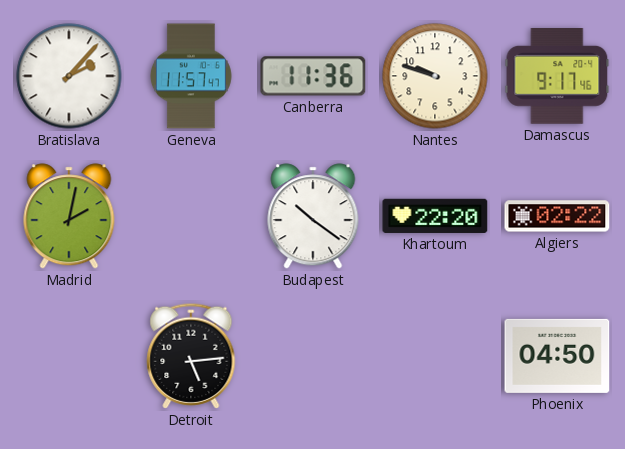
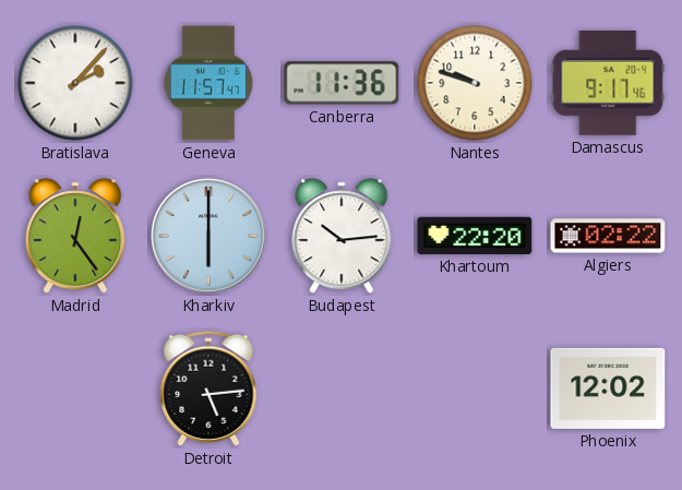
Madrid: 2:02 -> 12:24
Kharkiv: none -> 6:00
Budapest: 10:21 -> 10:14
Phoenix: 04:50 -> 12:02
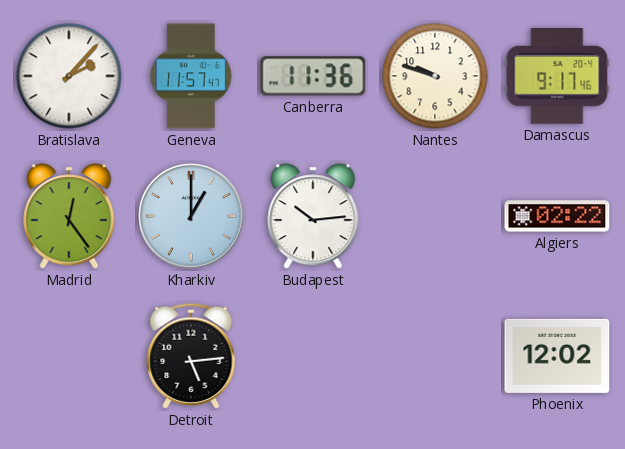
Kharkiv: 6:00 -> 1:00
Khartoum: 22:20 -> none
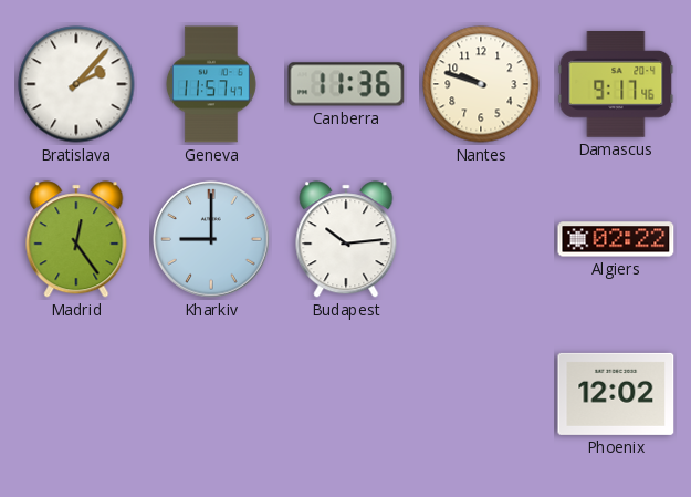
Kharkiv: 1:00 -> 9:00
Detroit: 5:14 -> none
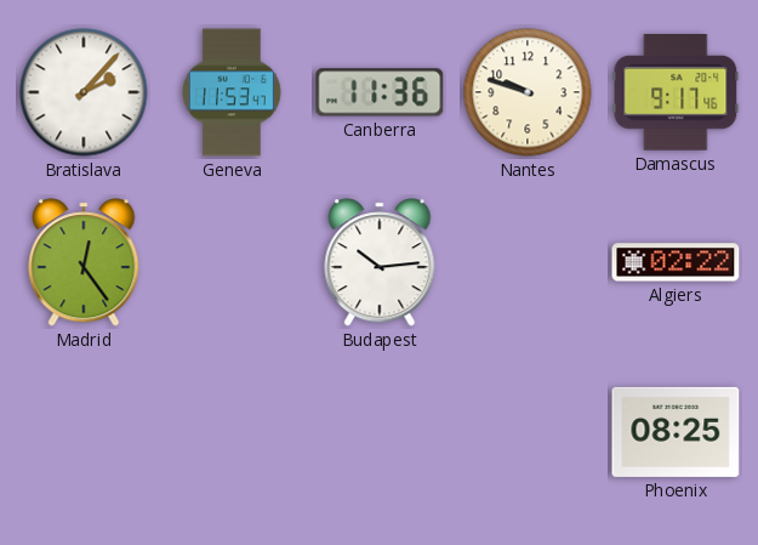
Geneva: 11:57 -> 11:53
Kharkiv: 9:00 -> none
Phoenix: 12:02 -> 08:25
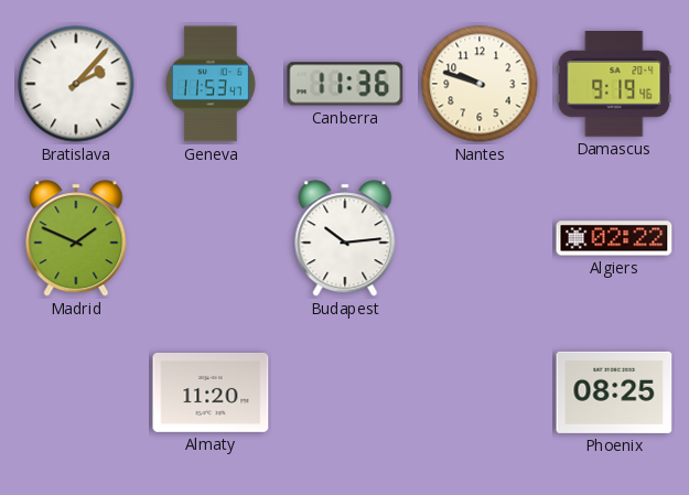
Damascus: 9:17 -> 9:19
Madrid: 12:24 -> 1:49
Almaty: none -> 11:20
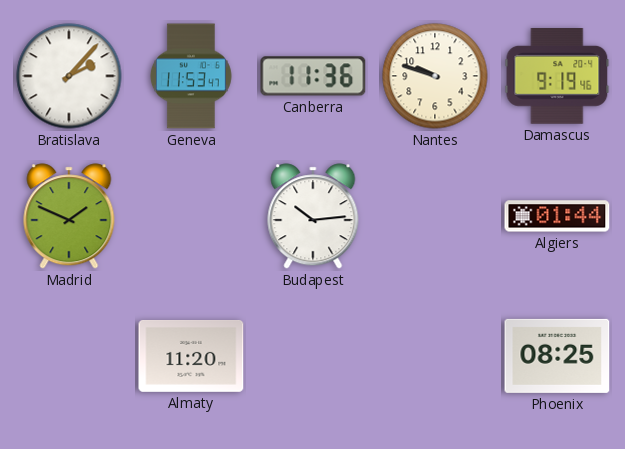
Algiers: 02:22 -> 01:44
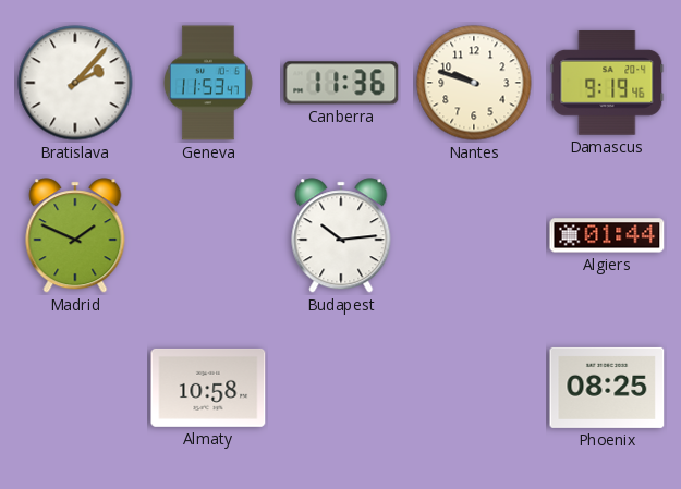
Almaty: 11:20 -> 10:58
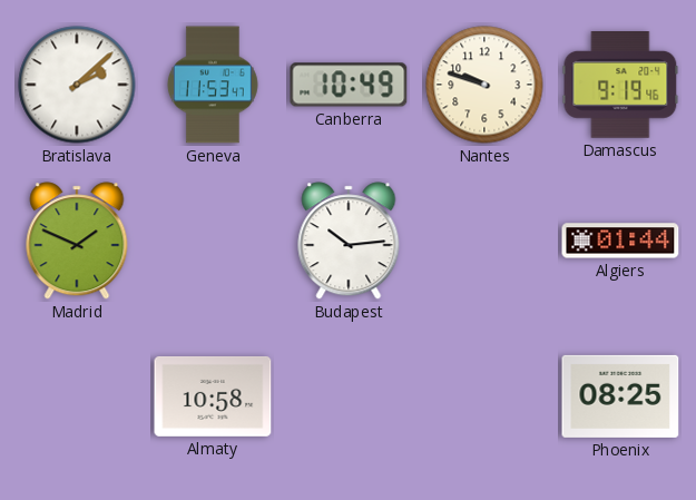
Bratislava: 2:07 -> 2:08
Canberra: 11:36 -> 10:49
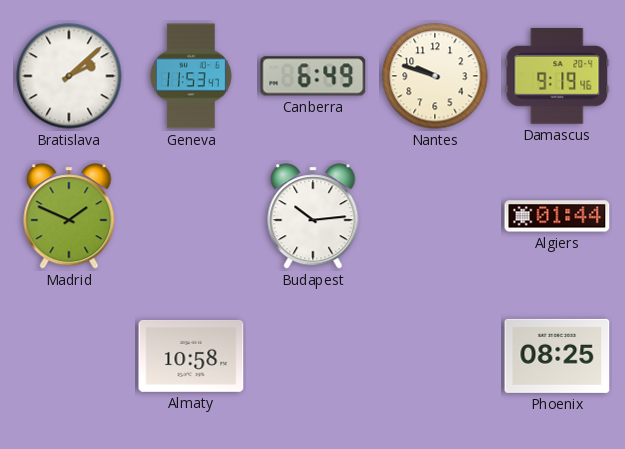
Canberra: 10:49 -> 6:49
